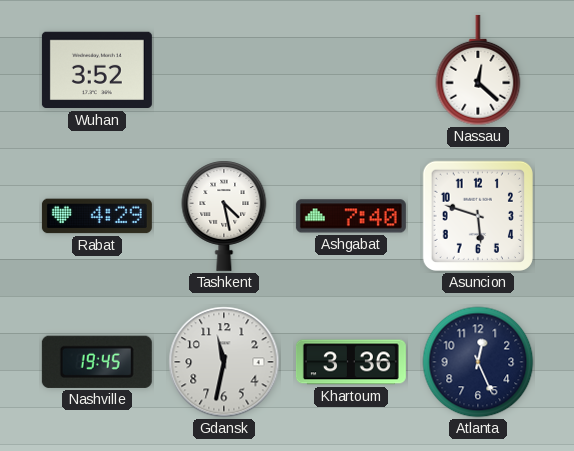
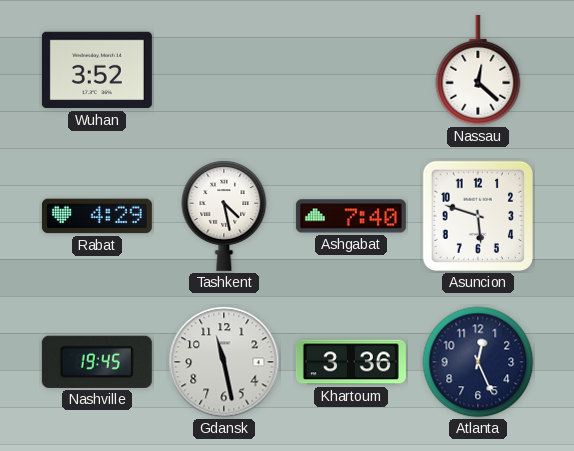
Gdansk: 11:32 -> 11:28
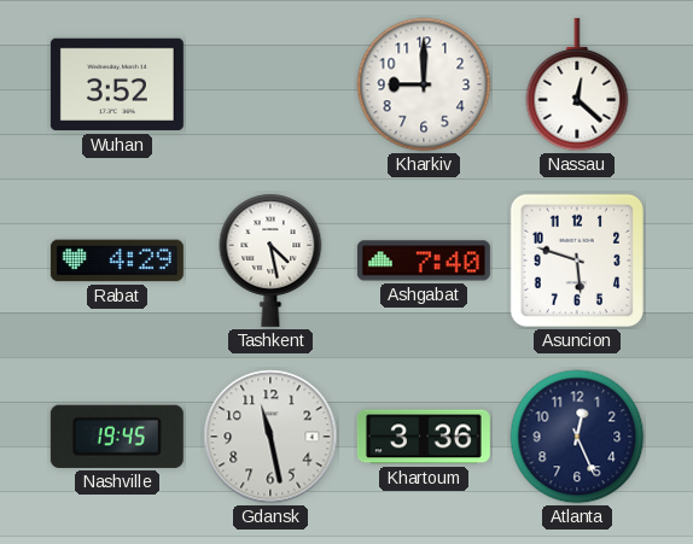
Kharkiv: none -> 9:00
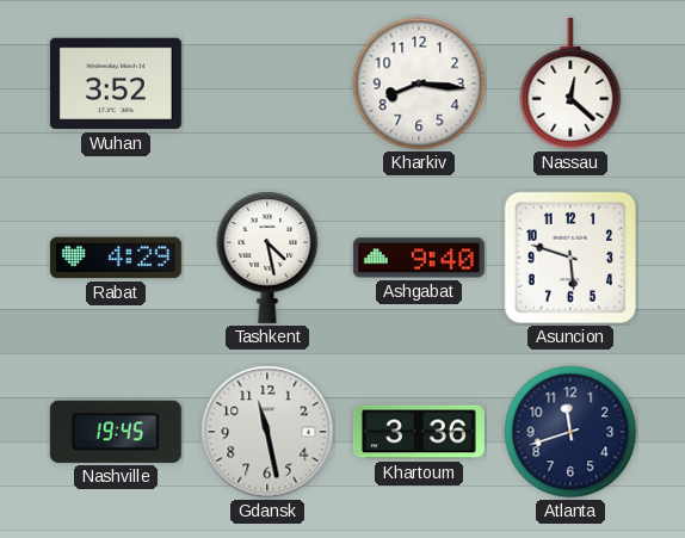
Kharkiv: 9:00 -> 8:16
Ashgabat: 7:40 -> 9:40
Atlanta: 12:26 -> 11:42
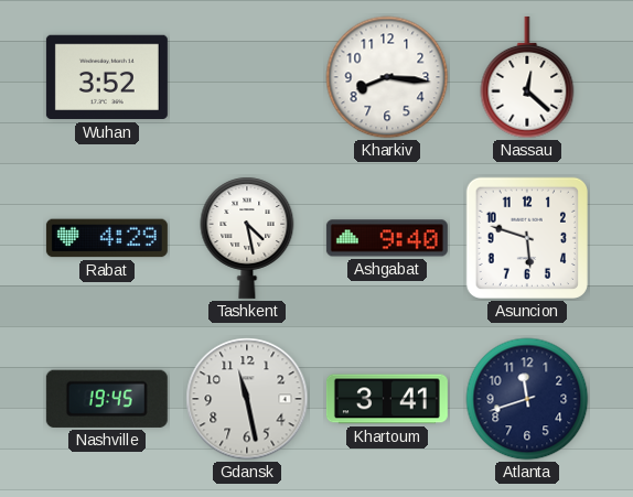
Khartoum: 3:36 -> 3:41
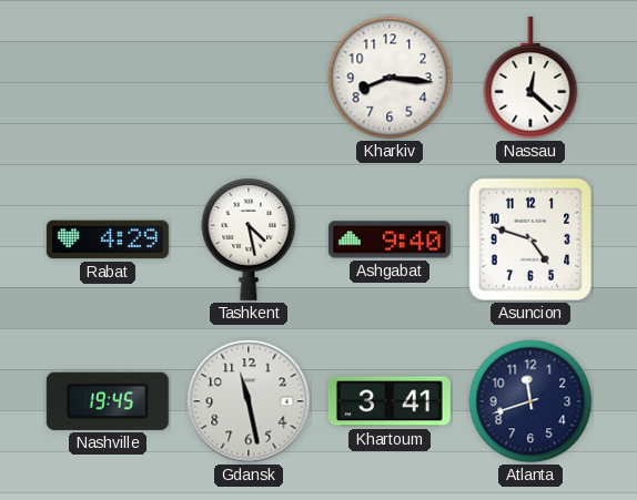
Wuhan: 3:52 -> none
Asuncion: 5:48 -> 4:48
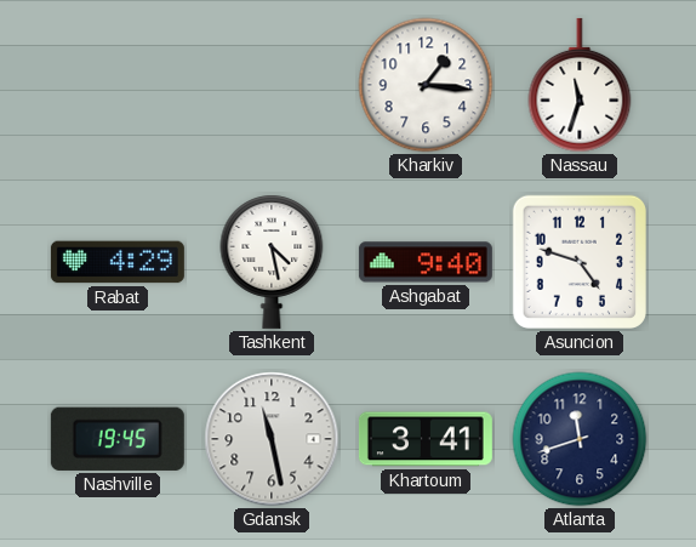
Kharkiv: 8:16 -> 1:16
Nassau: 12:22 -> 11:33
